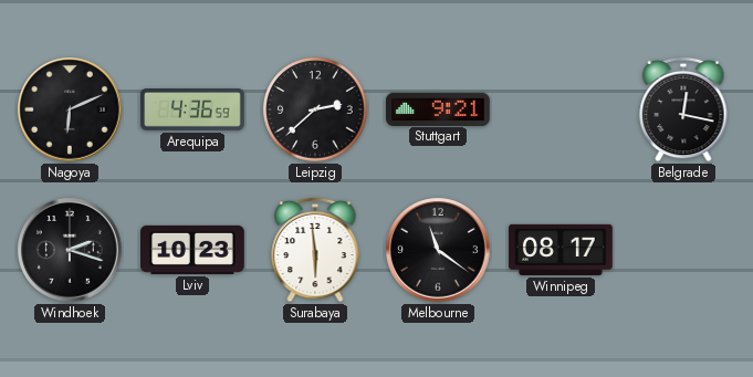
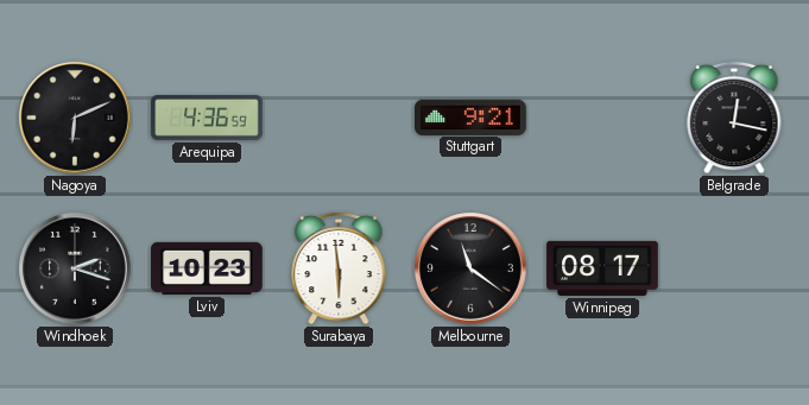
Leipzig: 2:38 -> none
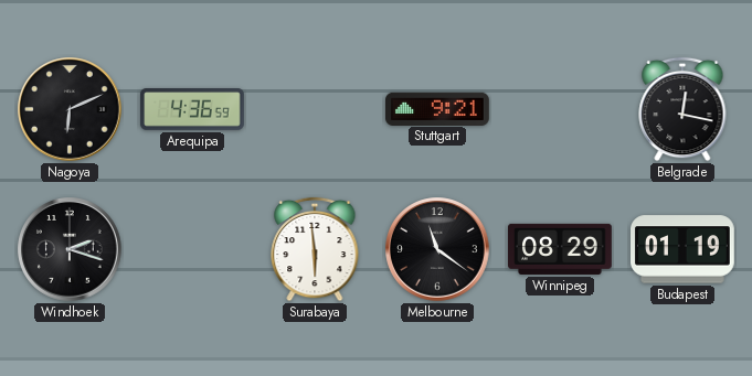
Lviv: 10:23 -> none
Winnipeg: 08:17 -> 08:29
Budapest: none -> 01:19
